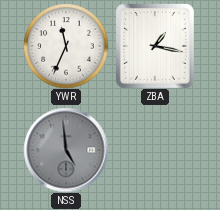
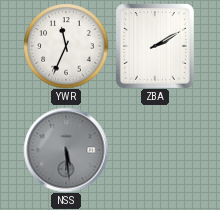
ZBA: 1:17 -> 2:10
NSS: 4:59 -> 5:29
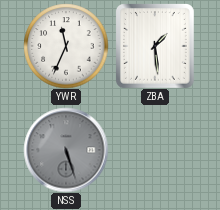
ZBA: 2:10 -> 1:29
NSS: 5:29 -> 5:27
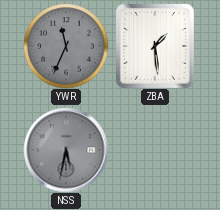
YWR dial: white -> grey
NSS: 5:27 -> 5:32
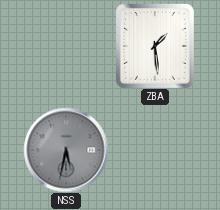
YWR: 11:34 -> none
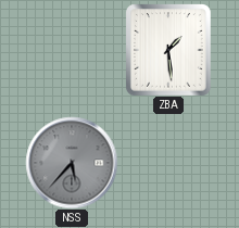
NSS: 5:32 -> 5:37
